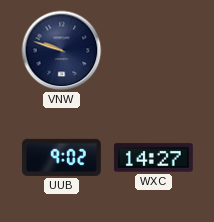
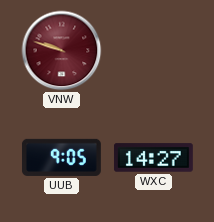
VNW dial: navy -> burgundy
UUB: 9:02 -> 9:05
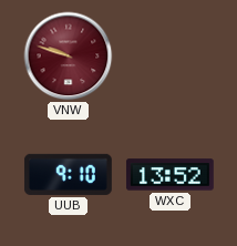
UUB: 9:05 -> 9:10
WXC: 14:27 -> 13:52
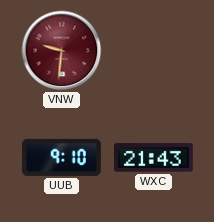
VNW: 9:48 -> 9:31
WXC: 13:52 -> 21:43
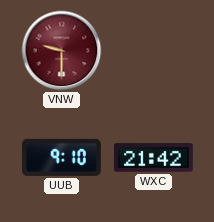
VNW: 9:31 -> 9:30
WXC: 21:43 -> 21:42
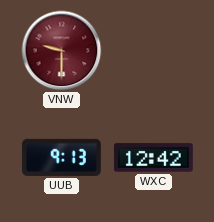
UUB: 9:10 -> 9:13
WXC: 21:42 -> 12:42
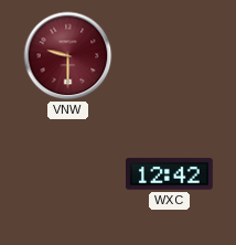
UUB: 9:13 -> none
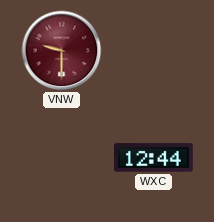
WXC: 12:42 -> 12:44
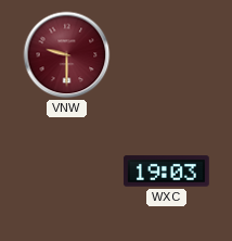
WXC: 12:44 -> 19:03
